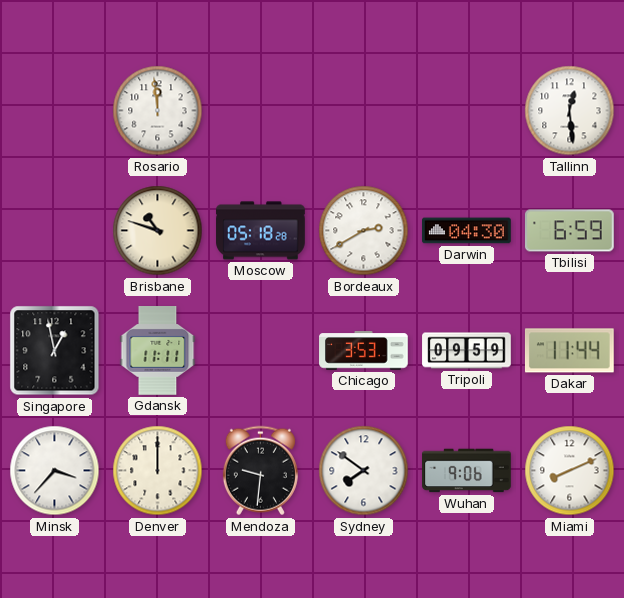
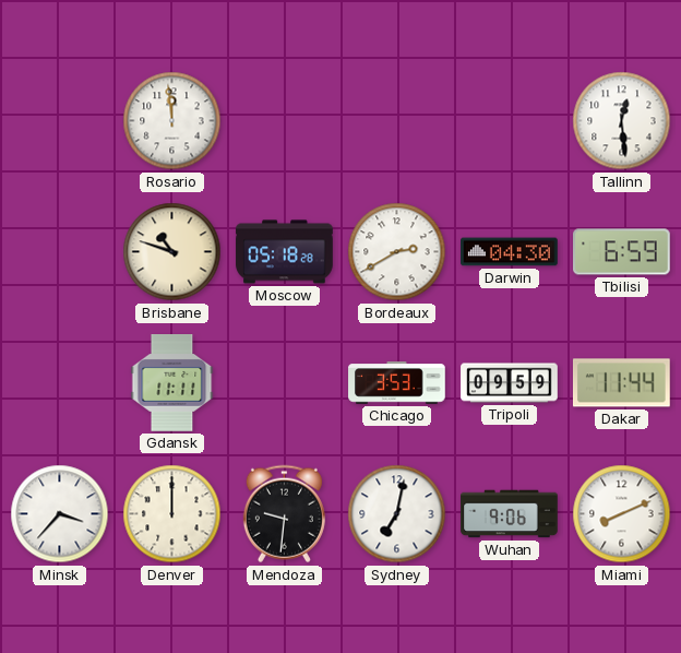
Singapore: 12:58 -> none
Sydney: 7:51 -> 7:02
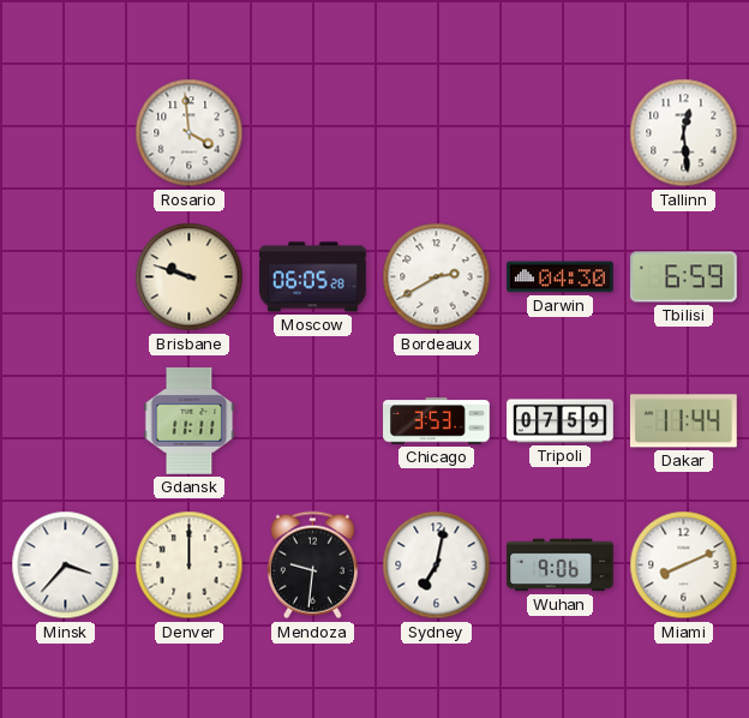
Rosario: 11:59 -> 3:59
Brisbane: 10:48 -> 9:48
Moscow: 05:18 -> 06:05
Tripoli: 09:59 -> 07:59
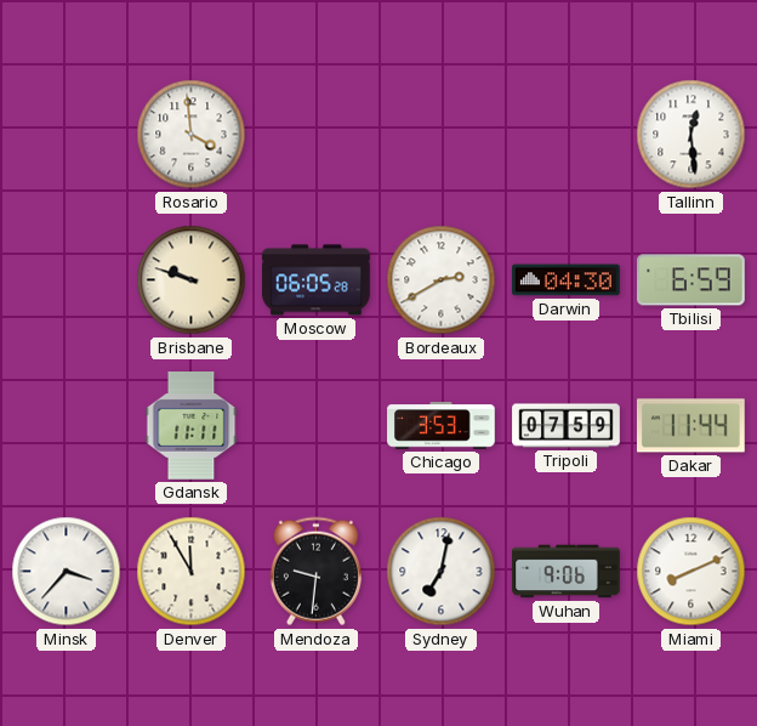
Denver: 12:00 -> 11:55
